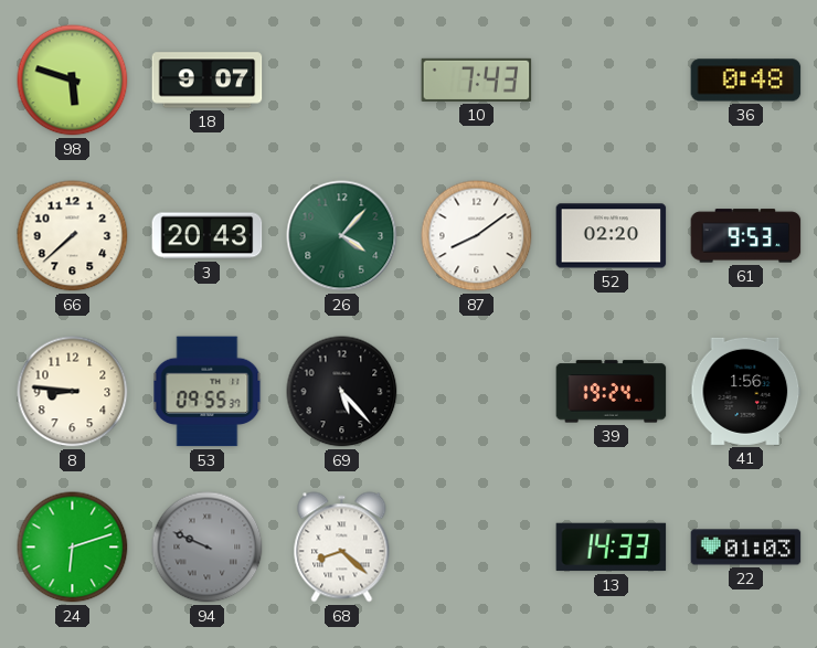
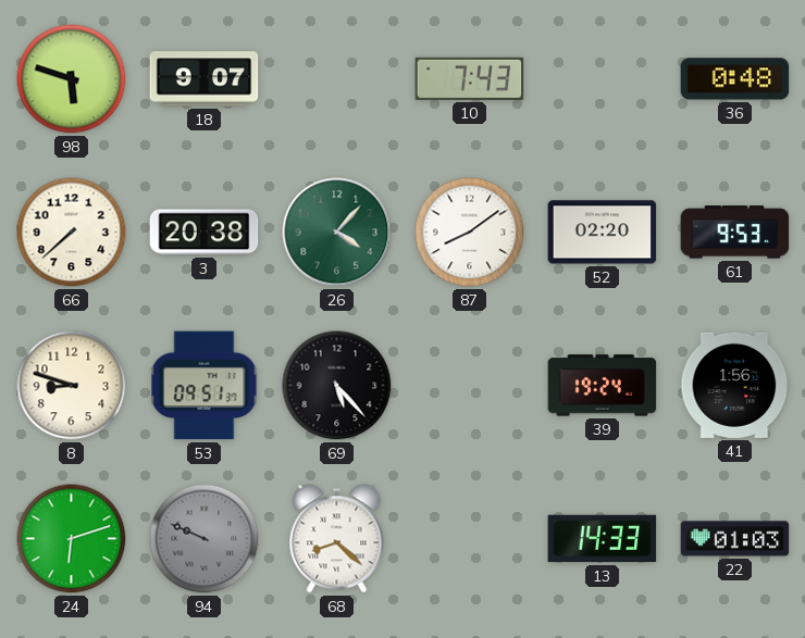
3: 20:43 -> 20:38
8: 8:46 -> 8:48
53: 09:55 -> 09:51
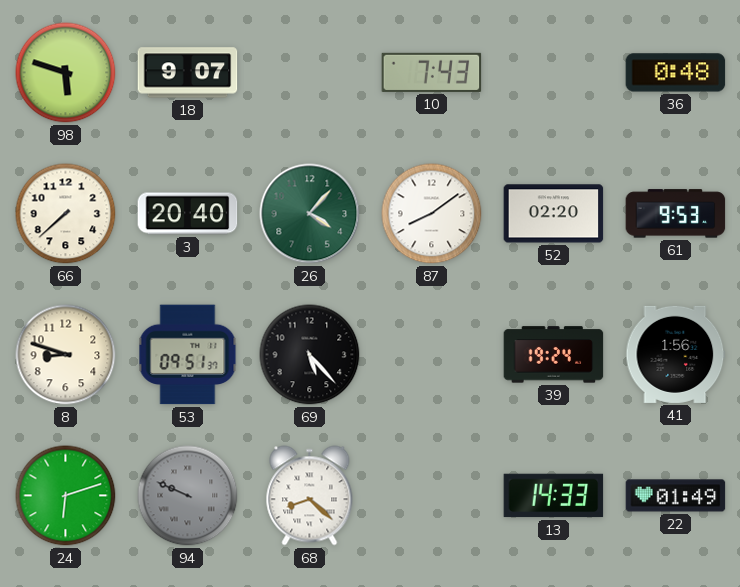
3: 20:38 -> 20:40
22: 01:03 -> 01:49
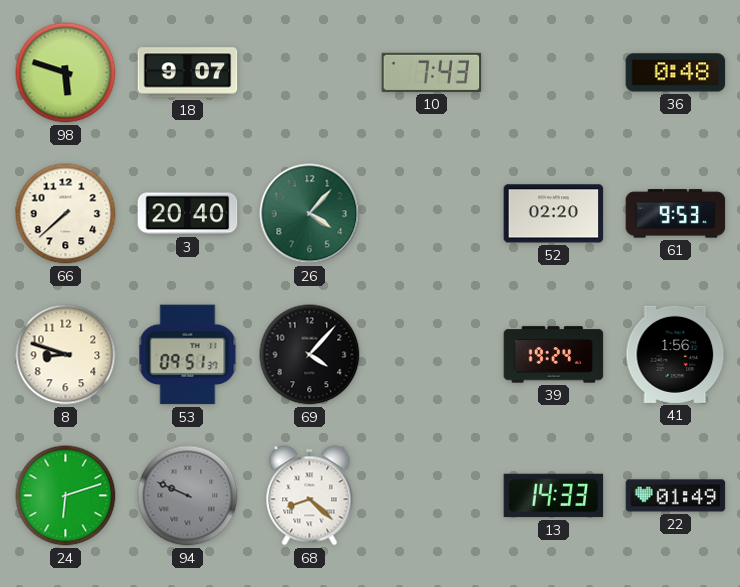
87: 8:09 -> none
69: 5:23 -> 4:07
